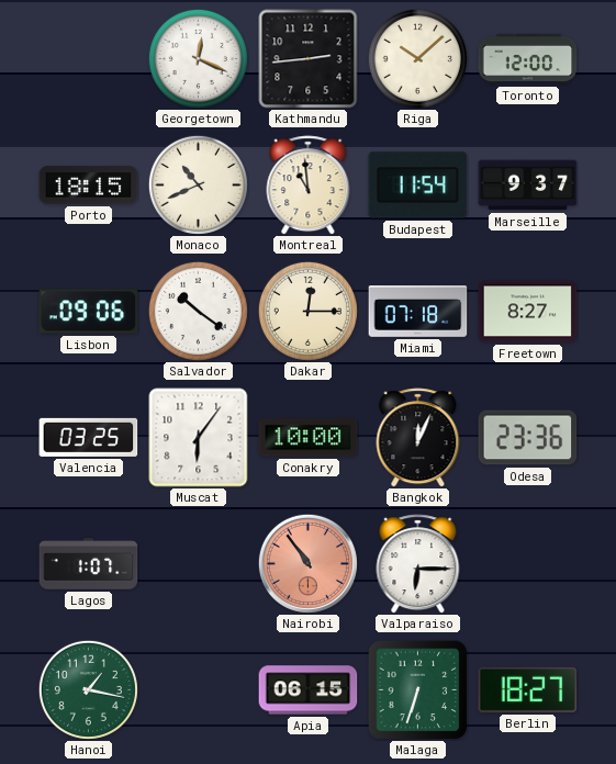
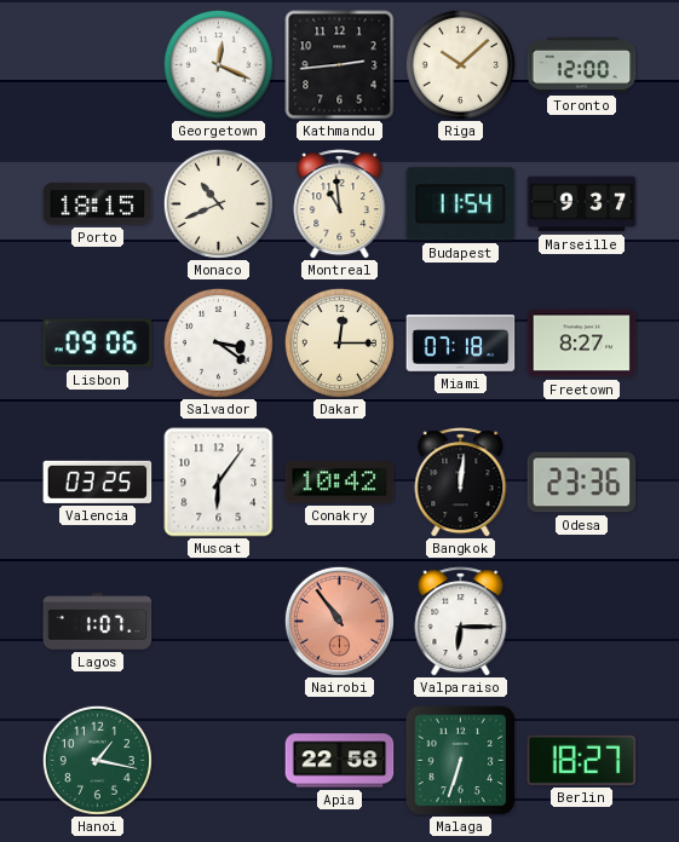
Salvador: 10:21 -> 3:21
Conakry: 10:00 -> 10:42
Bangkok: 12:04 -> 12:01
Apia: 06:15 -> 22:58
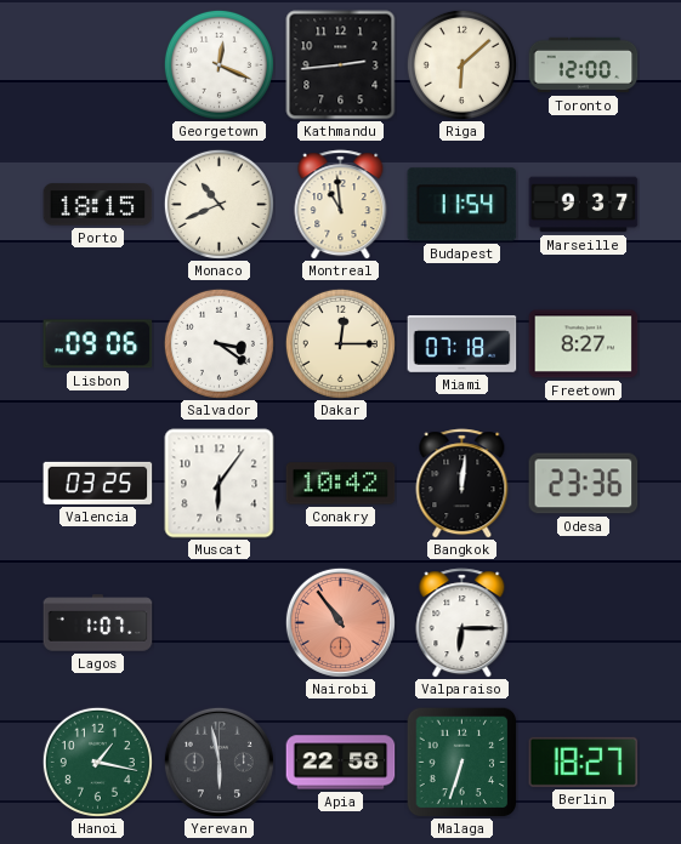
Riga: 10:08 -> 6:08
Yerevan: none -> 5:58
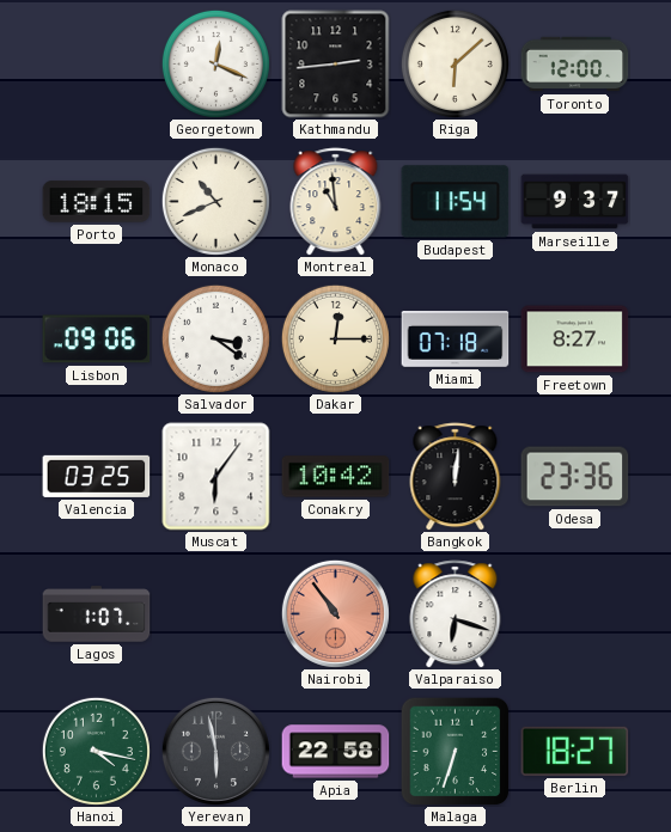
Valparaiso: 6:15 -> 6:18
Hanoi: 1:17 -> 4:17
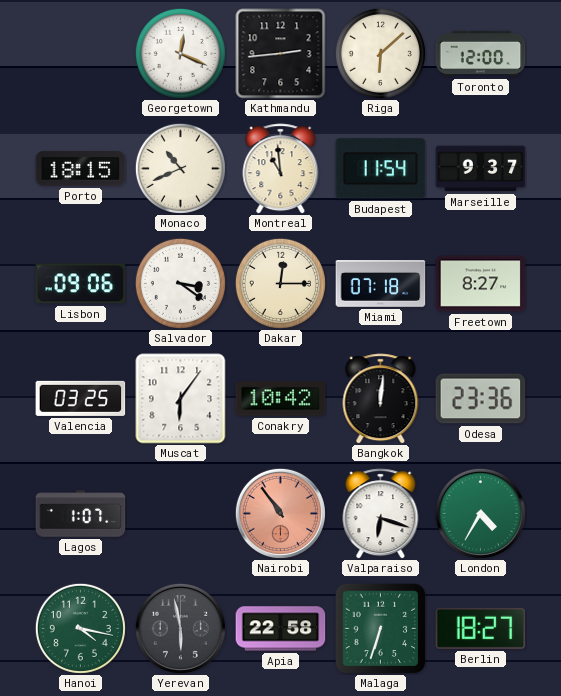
London: none -> 4:35
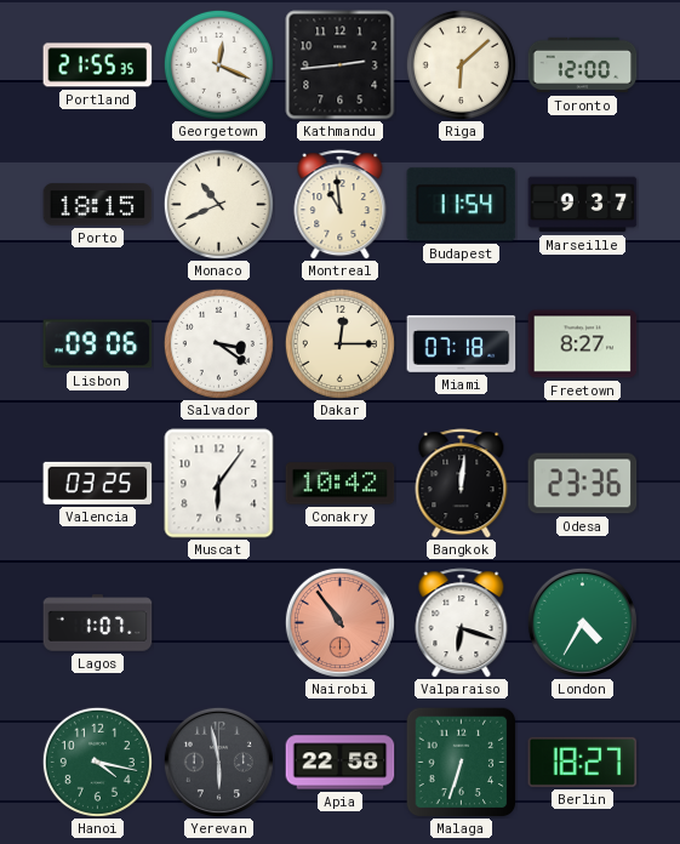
Portland: none -> 21:55
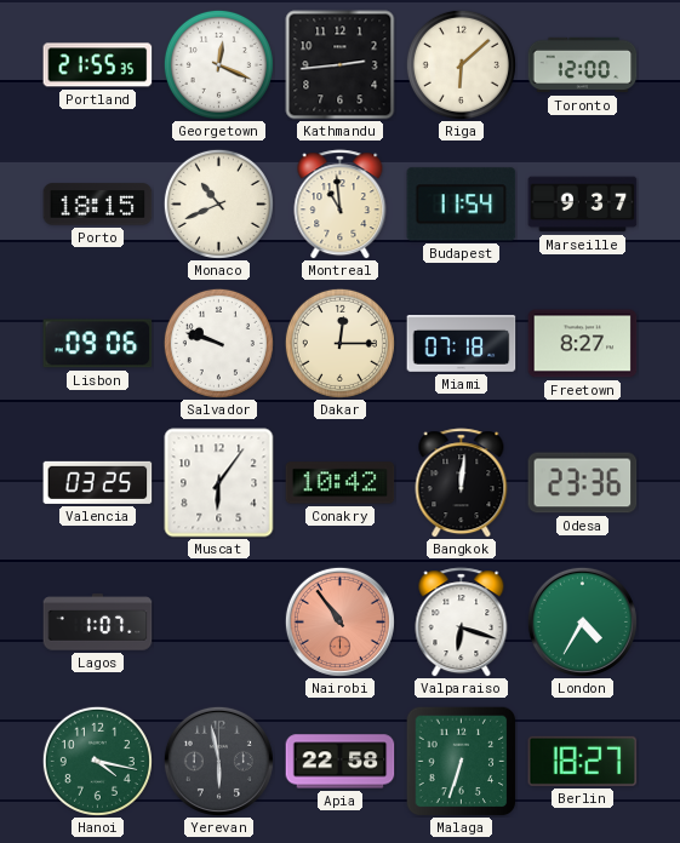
Salvador: 3:21 -> 9:48
